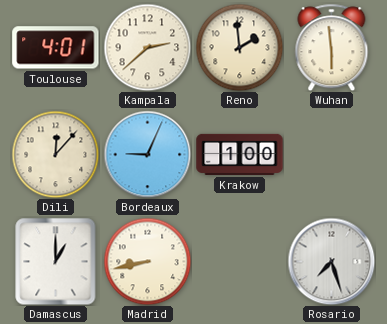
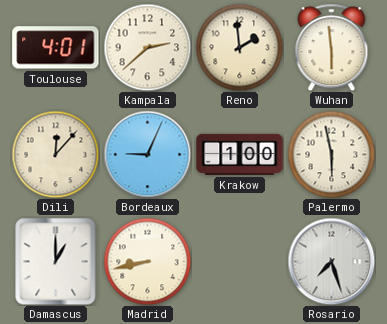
Palermo: none -> 5:58
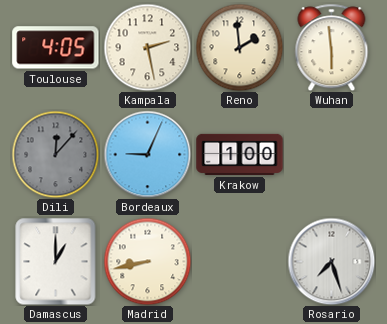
Toulouse: 4:01 -> 4:05
Kampala: 2:38 -> 2:28
Dili dial: cream -> grey
Palermo: 5:58 -> none
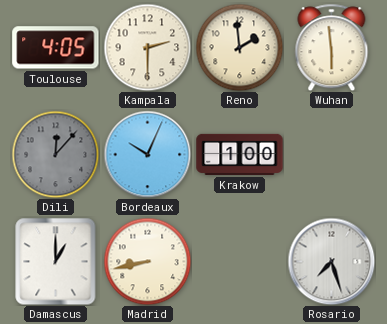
Kampala: 2:28 -> 2:30
Bordeaux: 9:04 -> 10:04
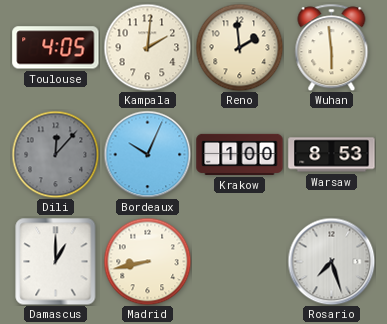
Kampala: 2:30 -> 2:01
Warsaw: none -> 8:53
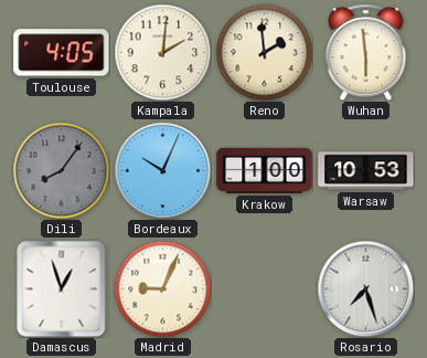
Dili: 12:07 -> 8:06
Warsaw: 8:53 -> 10:53
Damascus: 1:00 -> 12:57
Madrid: 8:43 -> 9:04
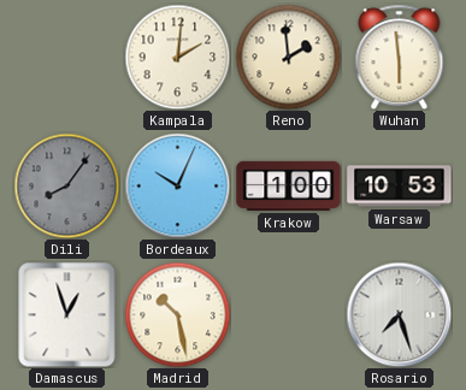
Toulouse: 4:05 -> none
Madrid: 9:04 -> 10:28
